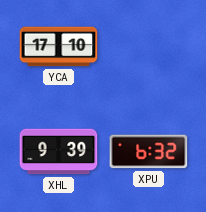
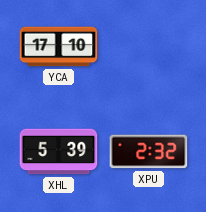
XHL: 9:39 -> 5:39
XPU: 6:32 -> 2:32
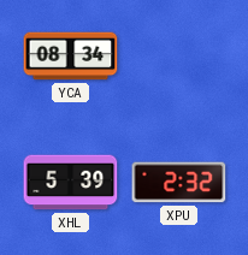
YCA: 17:10 -> 08:34
